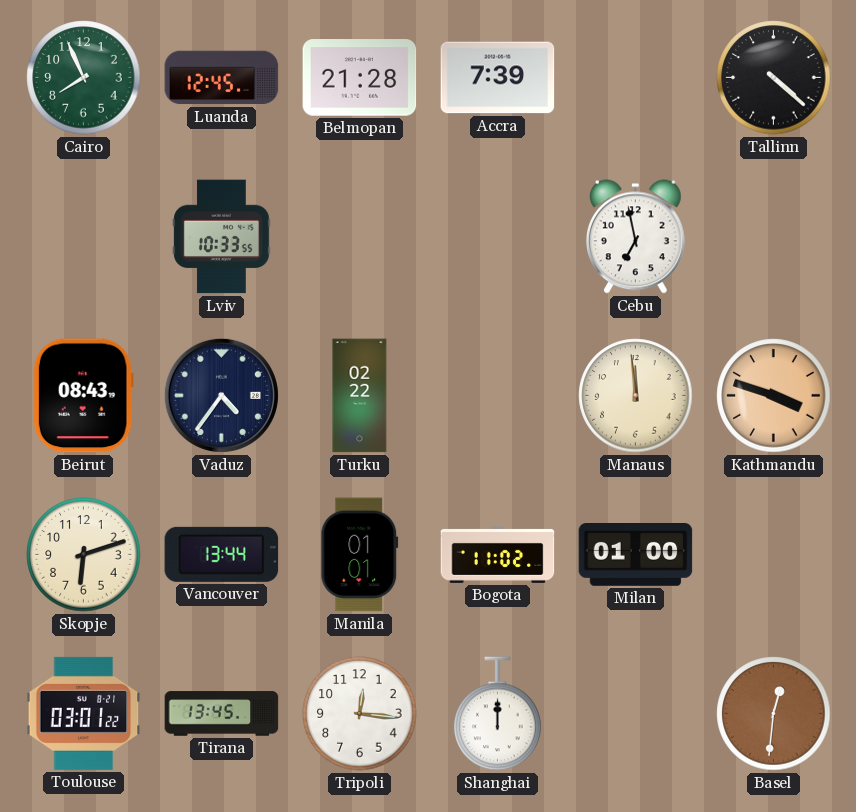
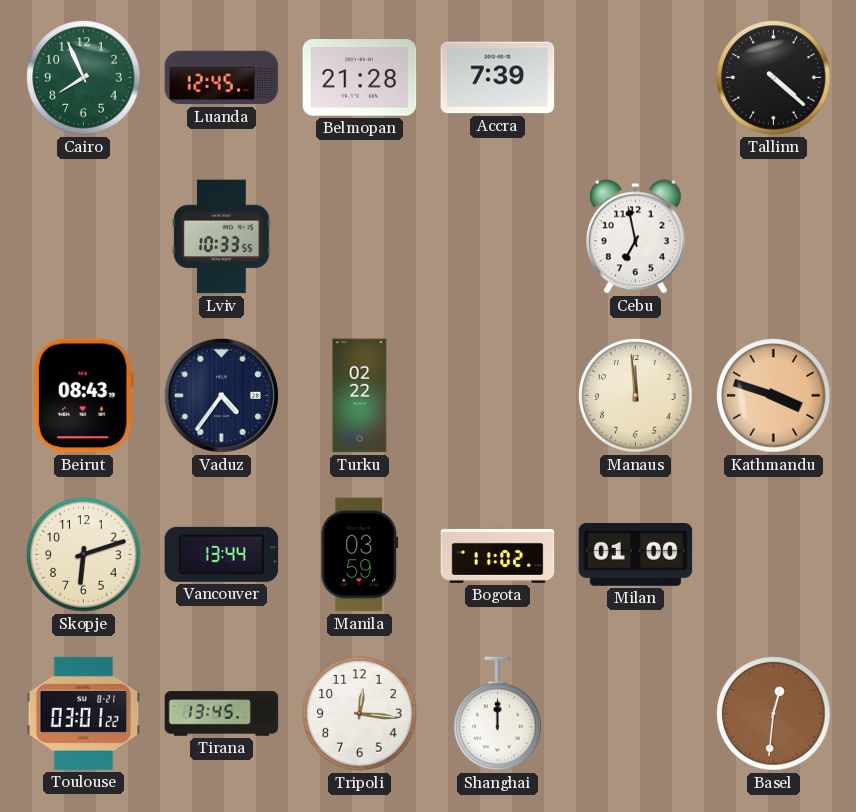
Manila: 01:01 -> 03:59
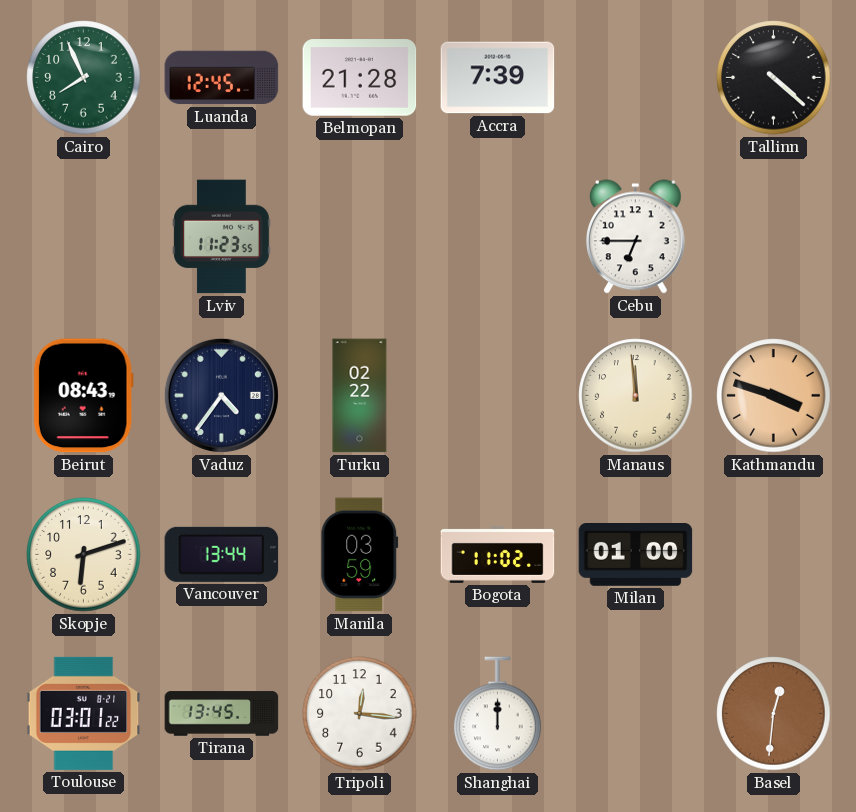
Lviv: 10:33 -> 11:23
Cebu: 6:58 -> 6:45
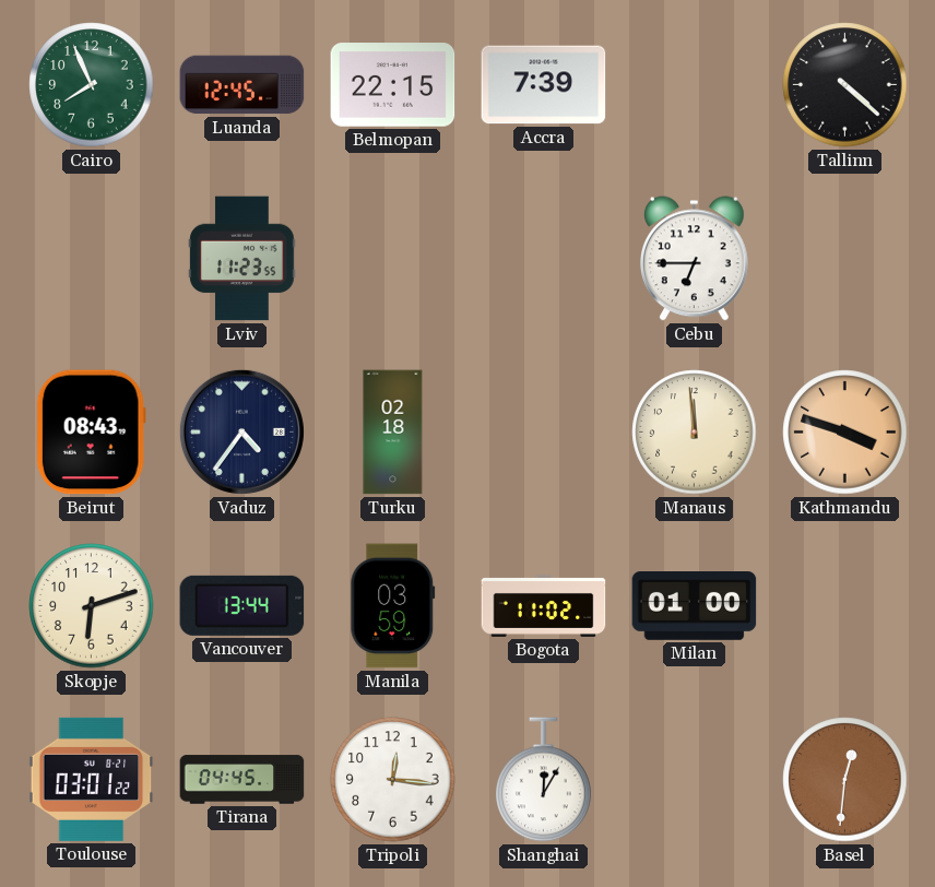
Belmopan: 21:28 -> 22:15
Turku: 02:22 -> 02:18
Tirana: 13:45 -> 04:45
Shanghai: 12:00 -> 12:05
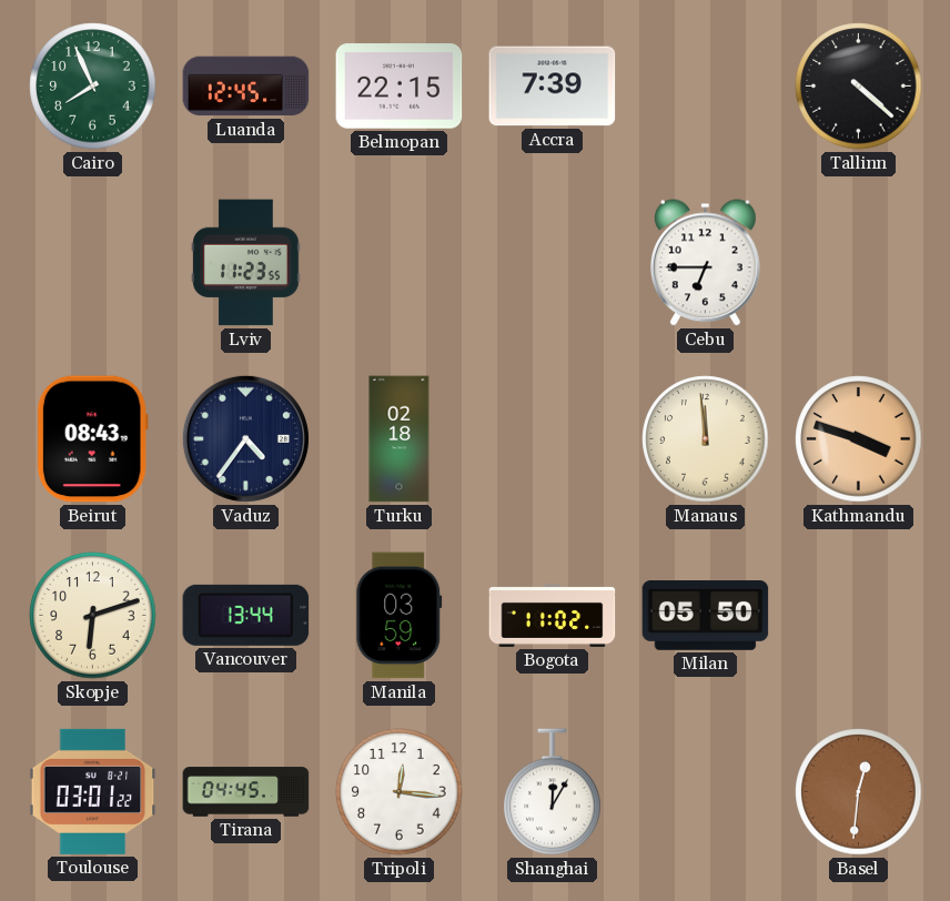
Milan: 01:00 -> 05:50
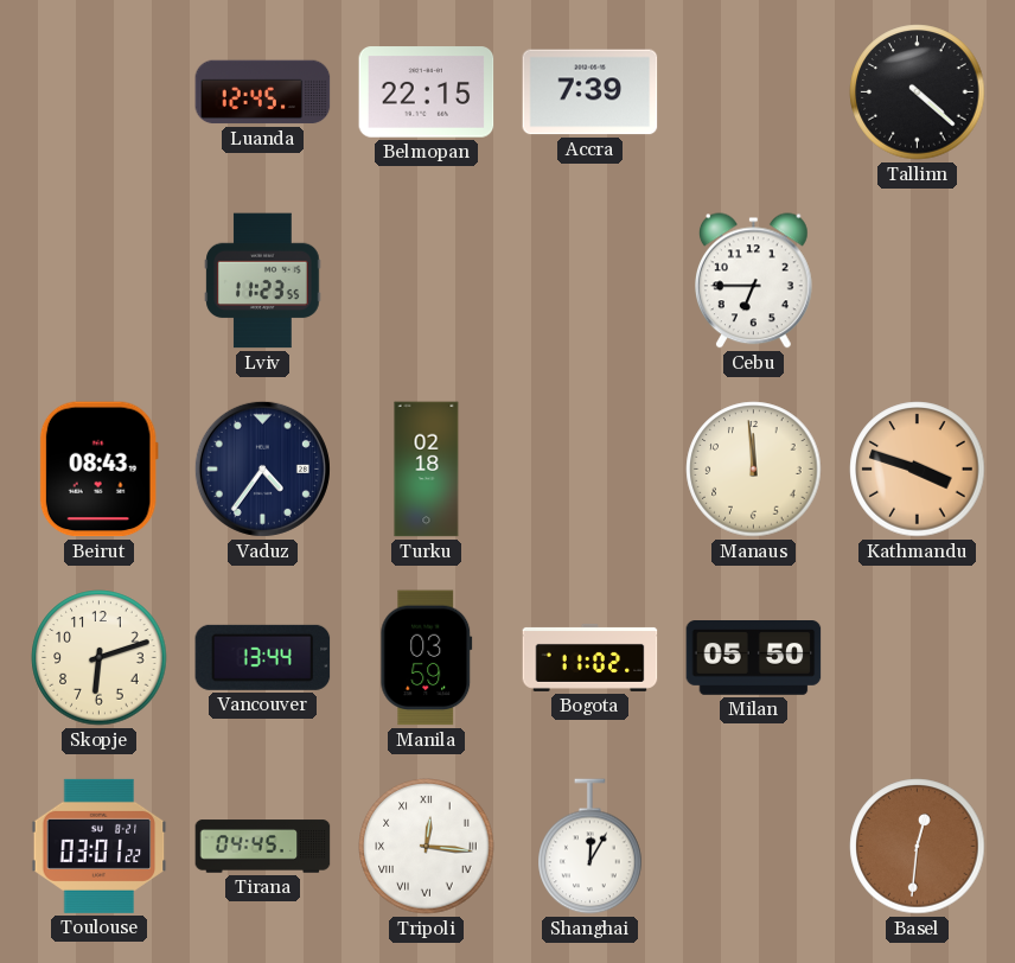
Cairo: 7:56 -> none
Tripoli numerals: Arabic -> Roman
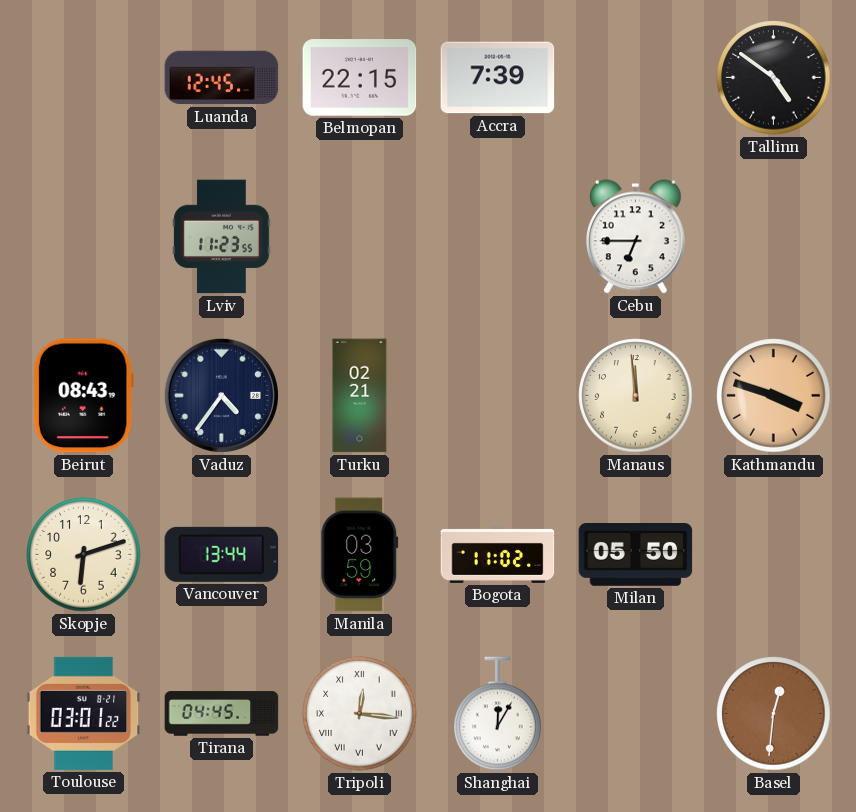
Tallinn: 4:22 -> 4:51
Turku: 02:18 -> 02:21
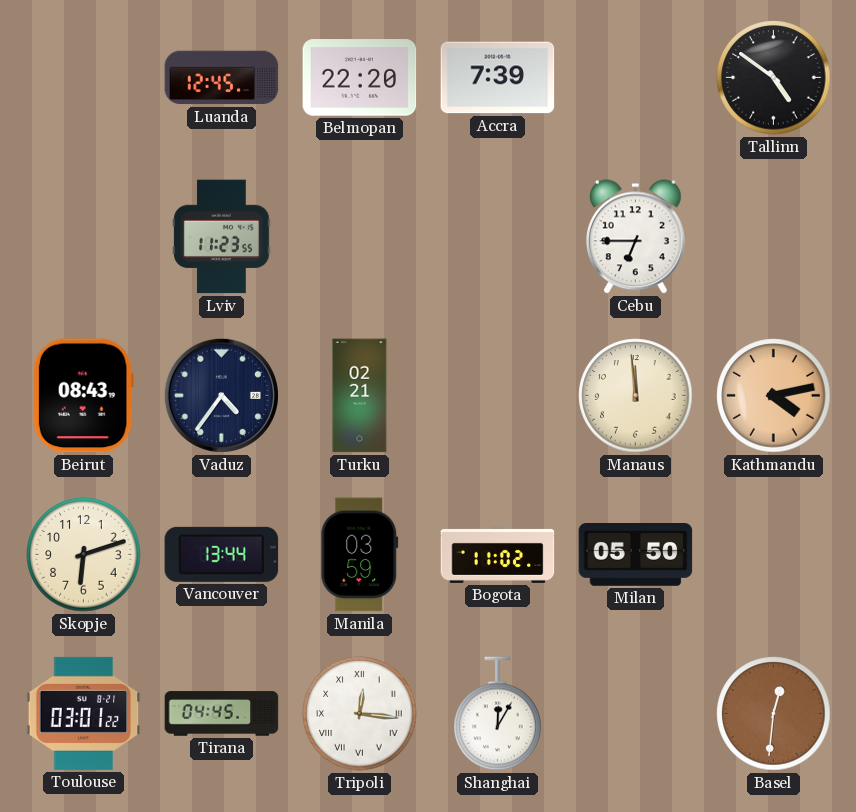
Belmopan: 22:15 -> 22:20
Kathmandu: 3:48 -> 4:13
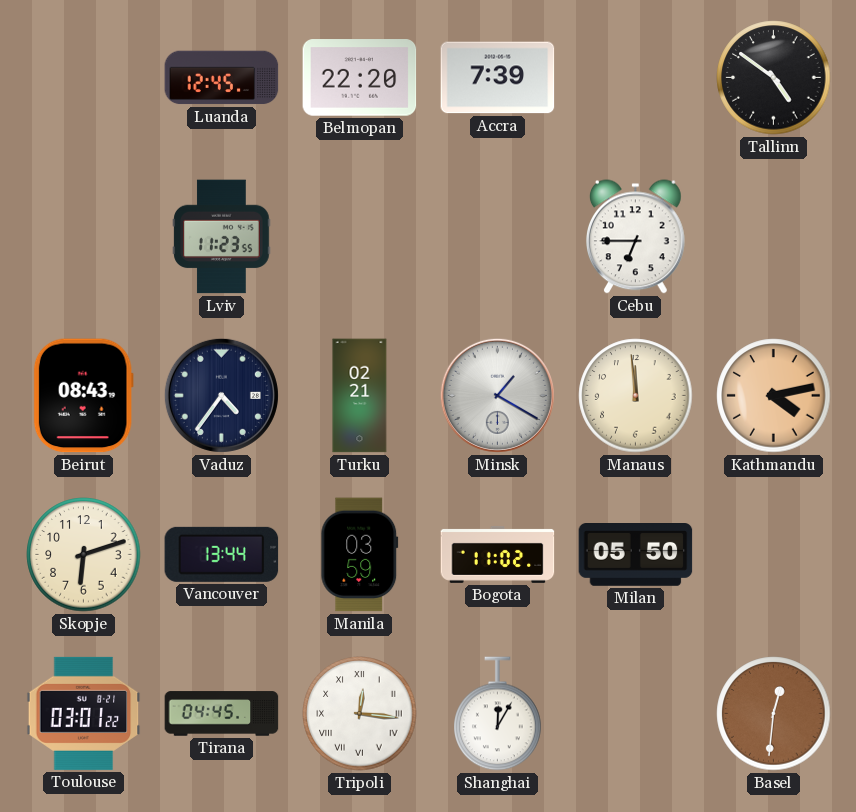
Minsk: none -> 1:20
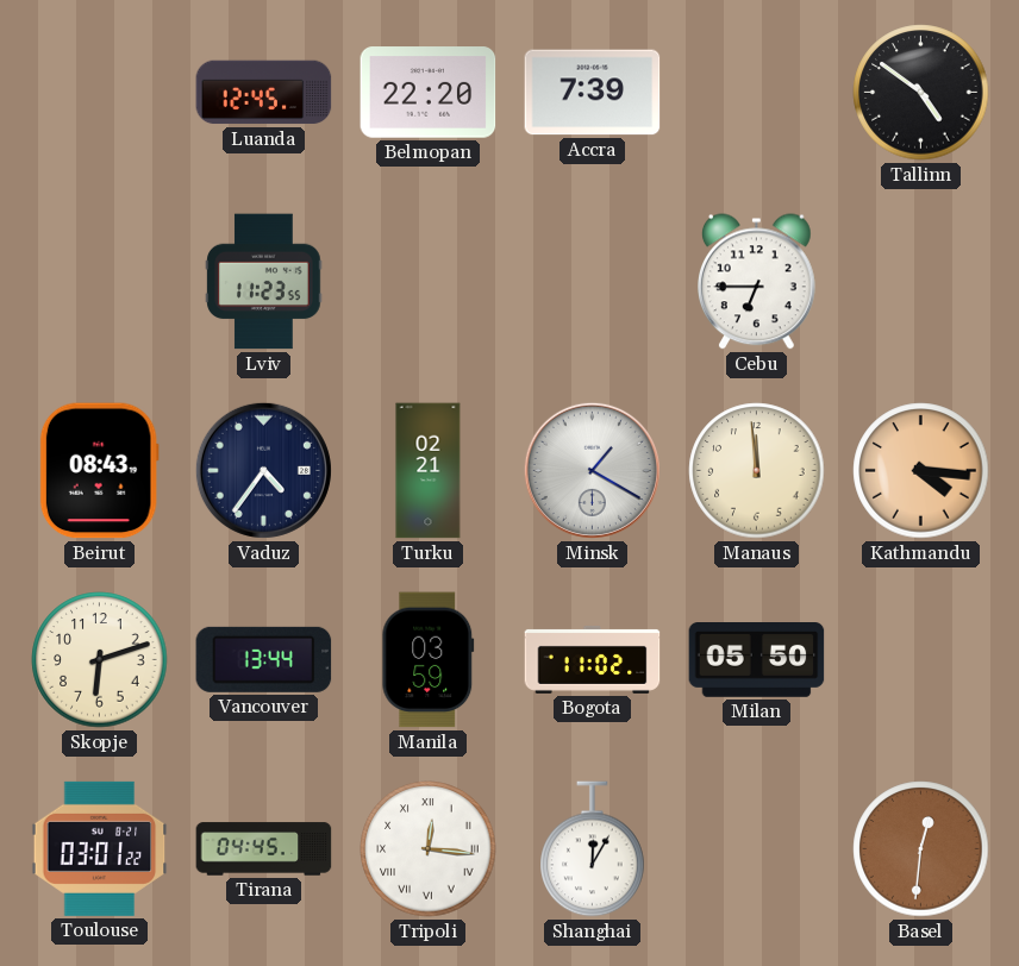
Kathmandu: 4:13 -> 4:16
